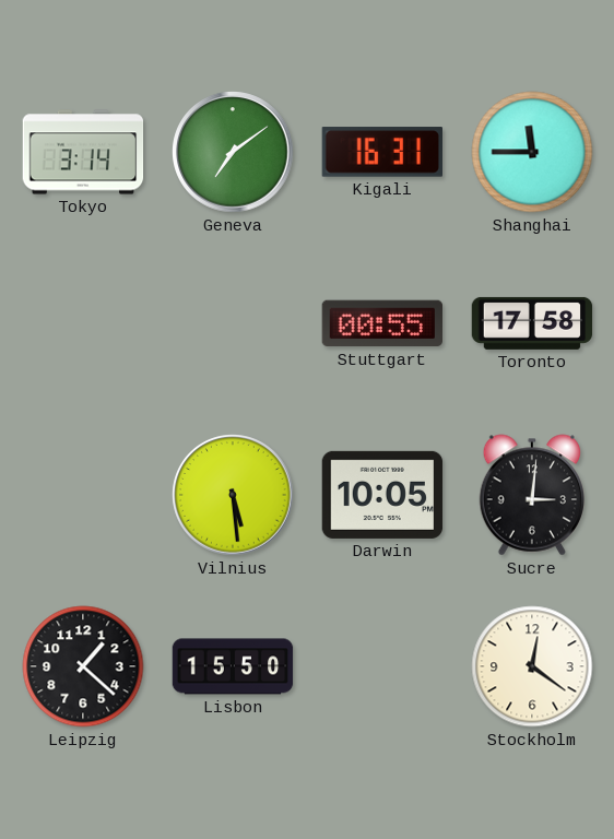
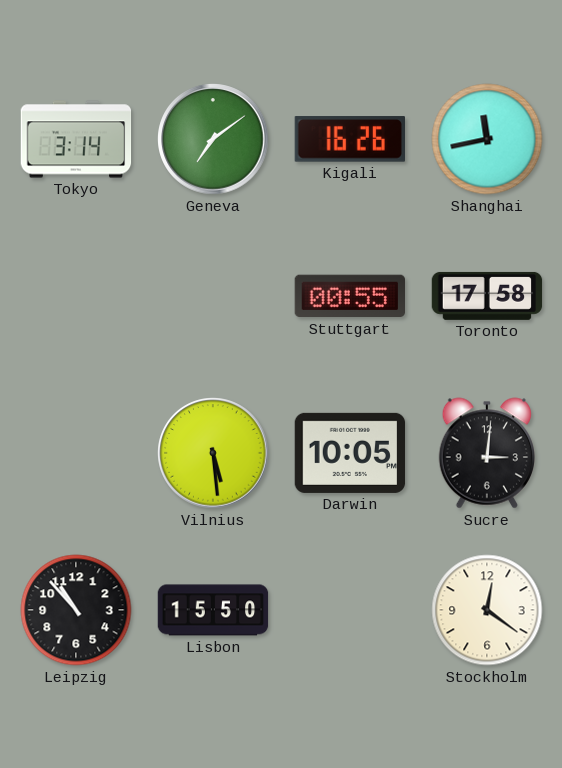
Kigali: 16:31 -> 16:26
Shanghai: 11:45 -> 11:43
Leipzig: 1:22 -> 10:53
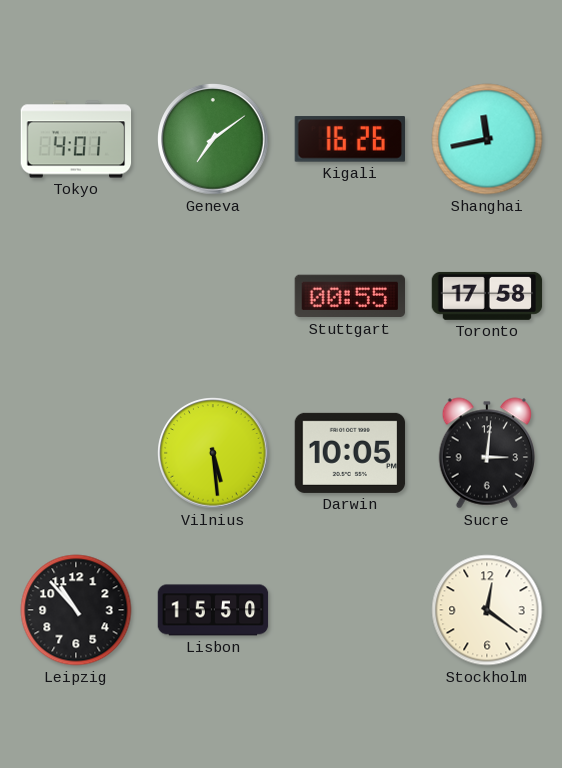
Tokyo: 3:14 -> 4:01
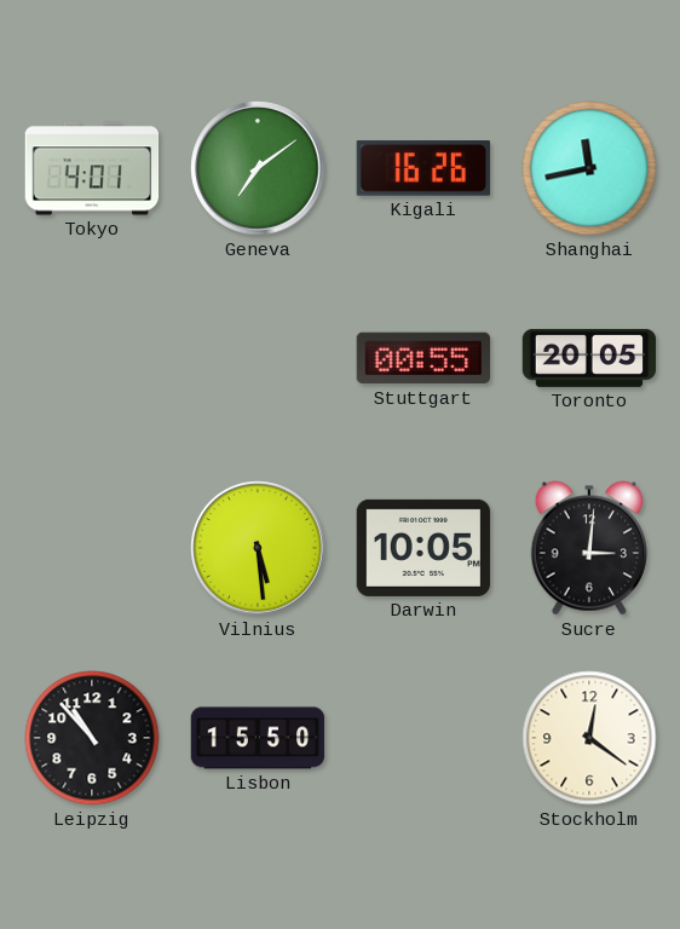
Toronto: 17:58 -> 20:05
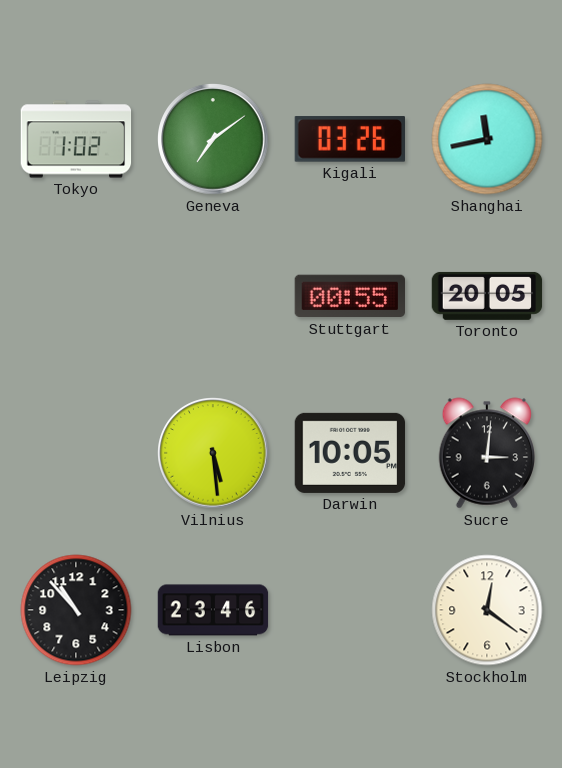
Tokyo: 4:01 -> 1:02
Kigali: 16:26 -> 03:26
Lisbon: 15:50 -> 23:46
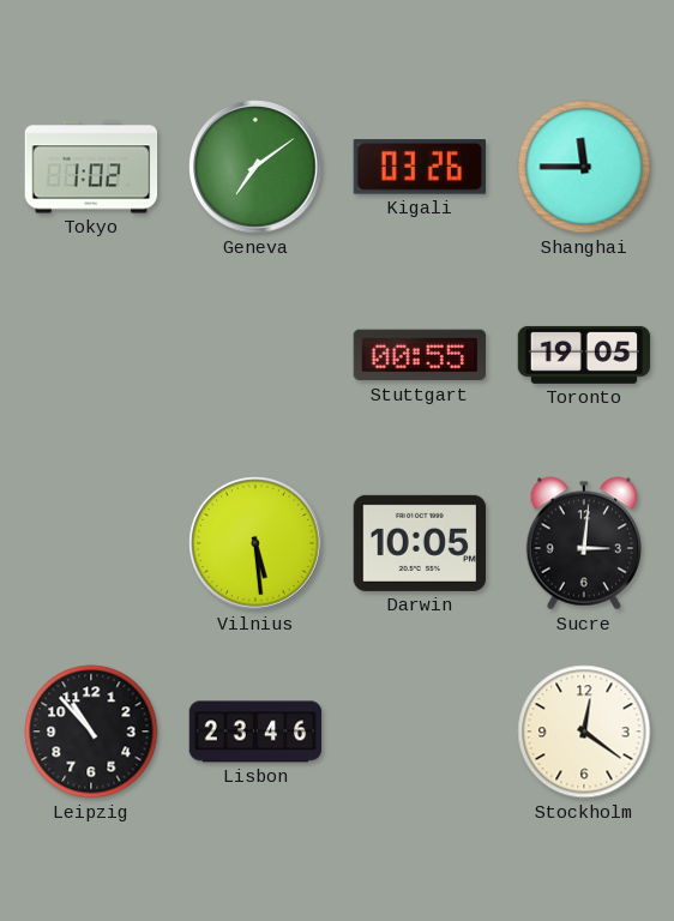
Shanghai: 11:43 -> 11:45
Toronto: 20:05 -> 19:05
